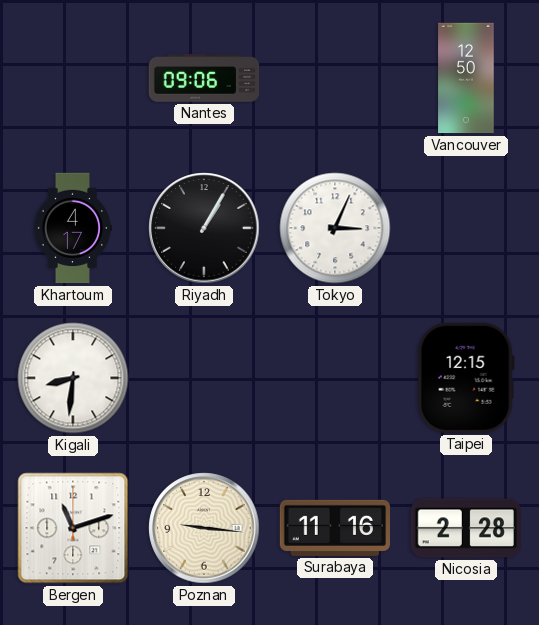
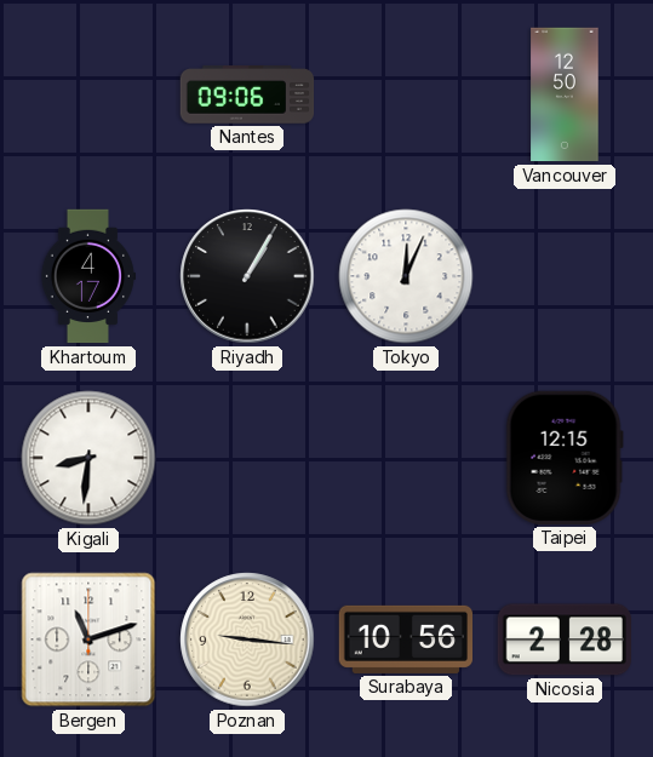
Tokyo: 3:04 -> 12:04
Surabaya: 11:16 -> 10:56
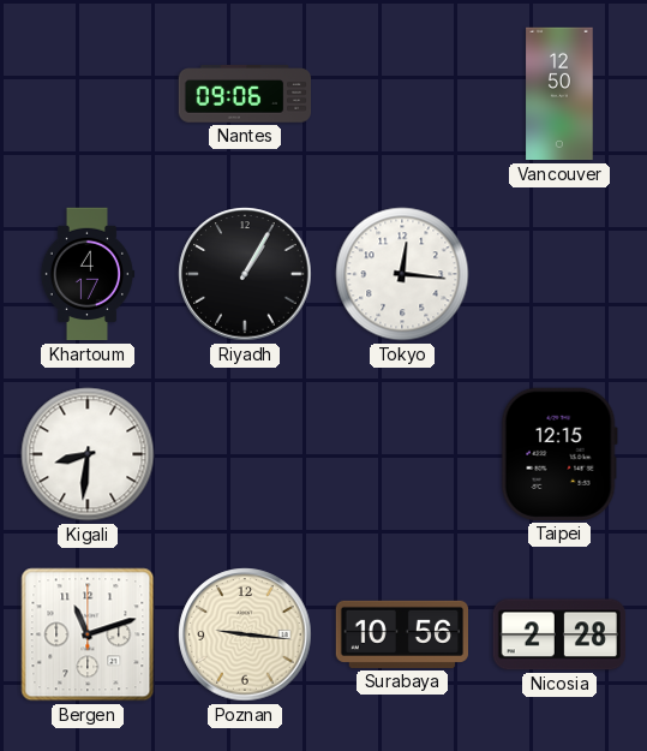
Tokyo: 12:04 -> 12:16
